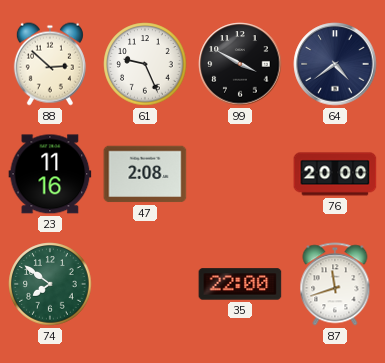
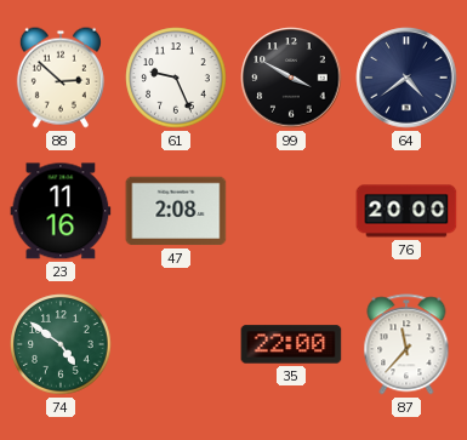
74: 7:51 -> 4:51
87: 11:42 -> 11:37
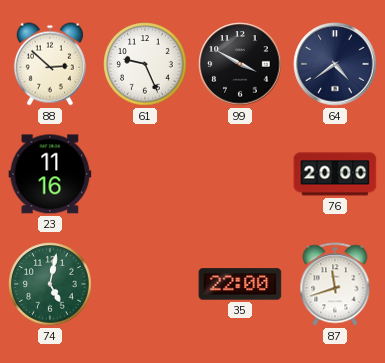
47: 2:08 -> none
74: 4:51 -> 5:02
87: 11:37 -> 11:42
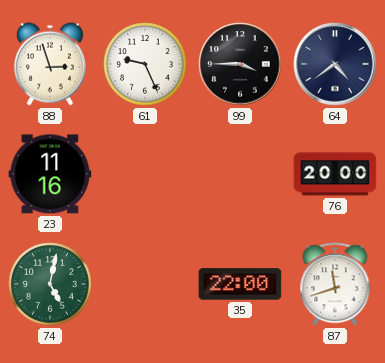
88: 2:52 -> 2:57
99: 3:50 -> 3:45
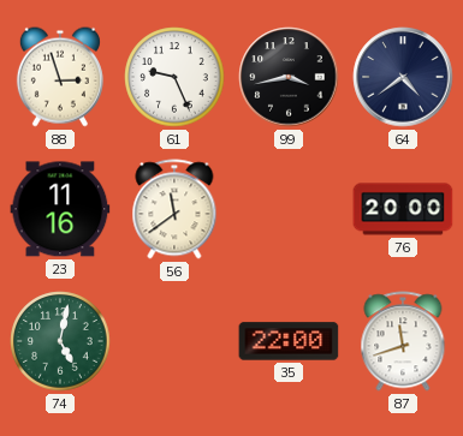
99: 3:45 -> 3:43
56: none -> 11:39
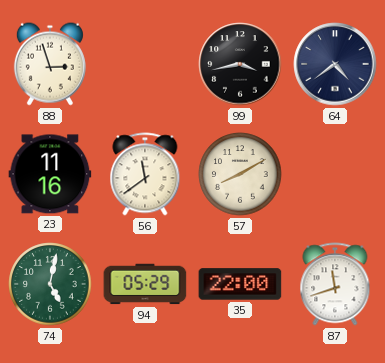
61: 9:26 -> none
57: none -> 8:10
76: 20:00 -> none
94: none -> 05:29
